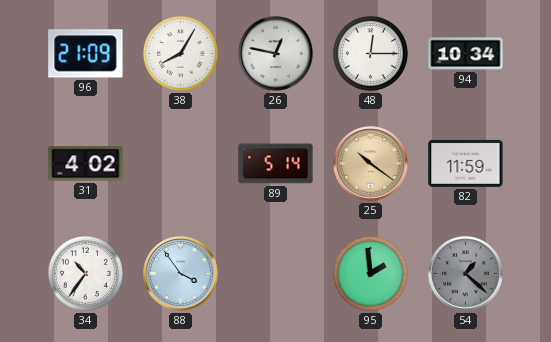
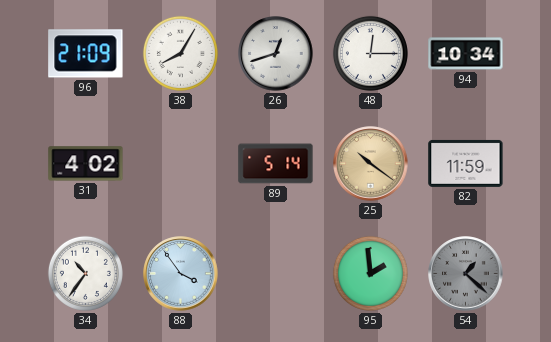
26: 12:47 -> 12:42
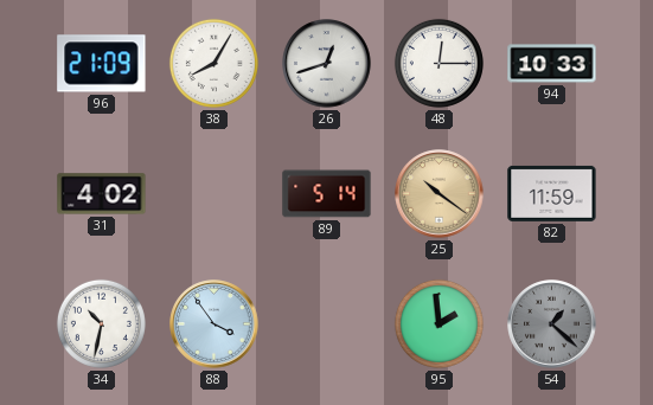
94: 10:34 -> 10:33
34: 10:36 -> 10:32
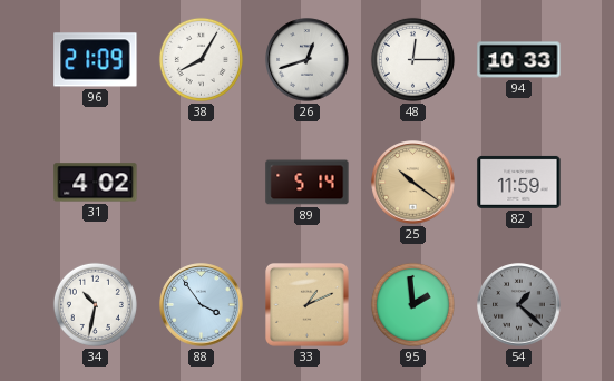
33: none -> 1:11
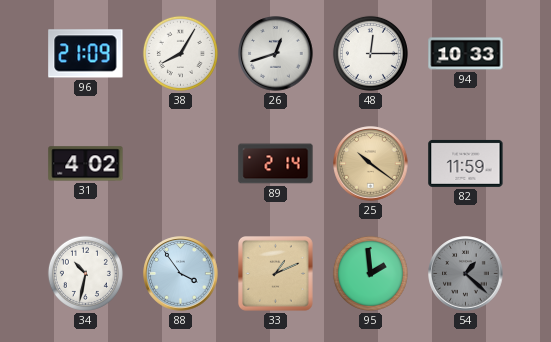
89: 5:14 -> 2:14
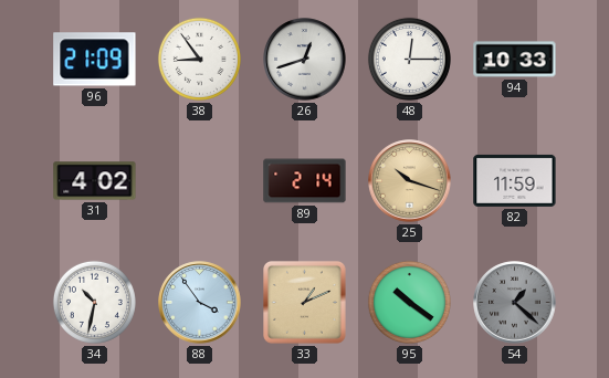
38: 8:05 -> 8:54
25: 10:21 -> 10:18
95: 1:59 -> 10:21
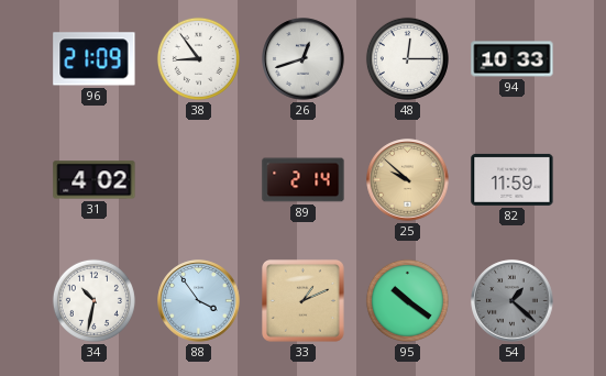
25: 10:18 -> 9:52
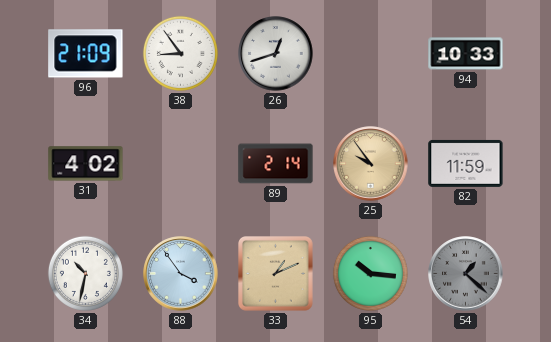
48: 12:15 -> none
25: 9:52 -> 9:54
95: 10:21 -> 10:16
